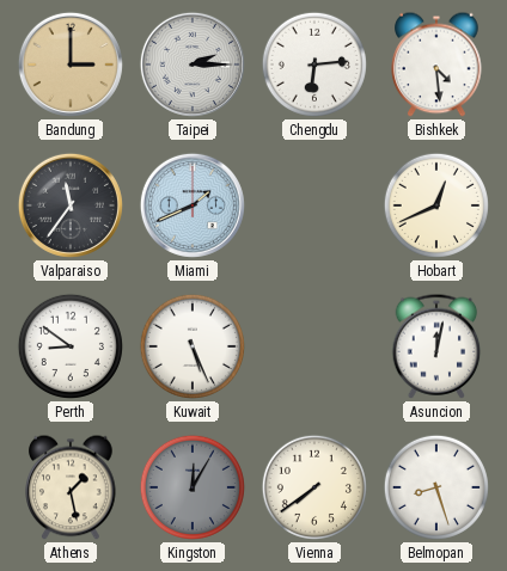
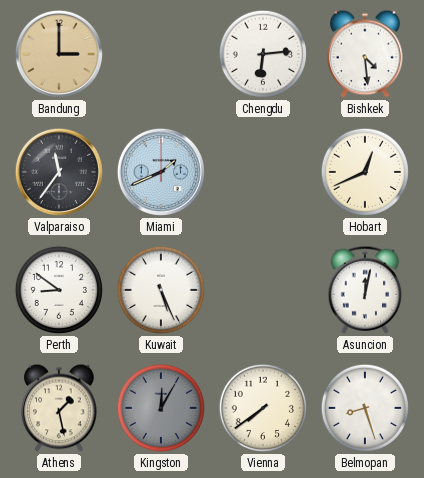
Taipei: 2:15 -> none
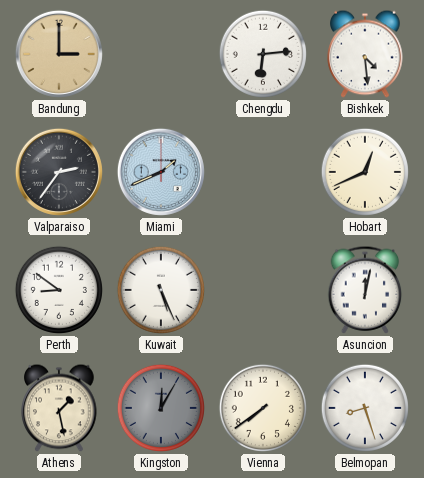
Valparaiso: 11:36 -> 2:36
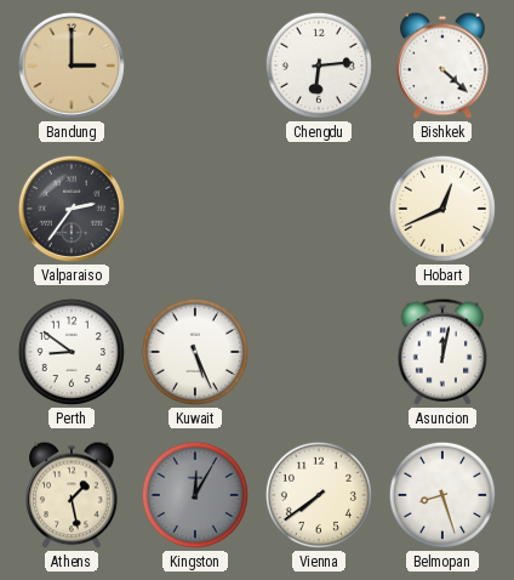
Bishkek: 4:29 -> 4:22
Miami: 1:41 -> none
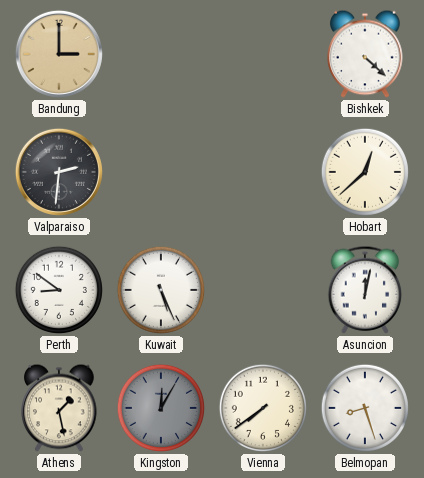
Chengdu: 6:14 -> none
Valparaiso: 2:36 -> 2:31
Hobart: 12:41 -> 12:38
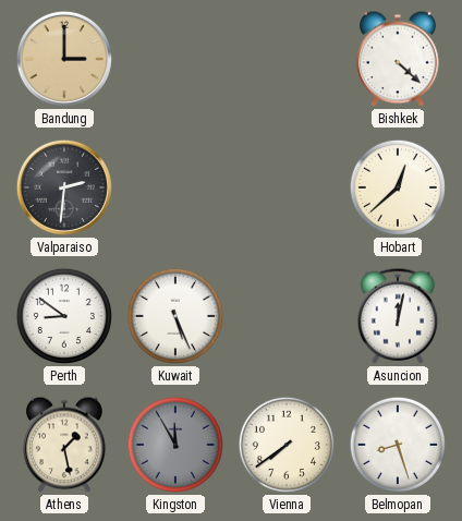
Kingston: 12:05 -> 11:55
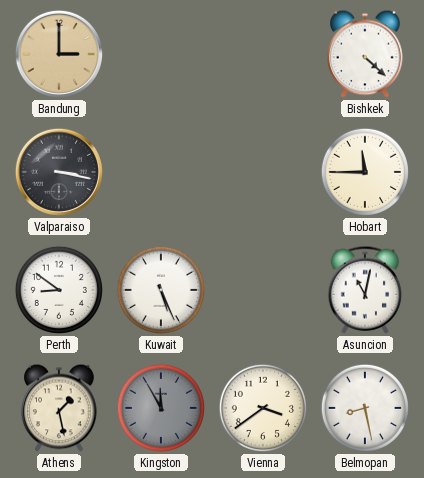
Valparaiso: 2:31 -> 3:17
Hobart: 12:38 -> 11:45
Asuncion: 12:02 -> 11:02
Vienna: 7:39 -> 3:39
Belmopan: 8:27 -> 8:28
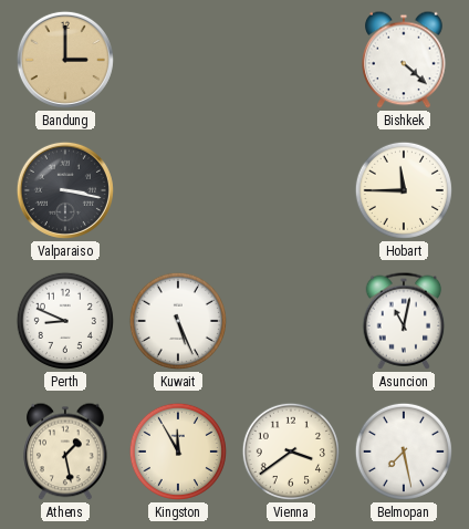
Perth: 8:51 -> 8:49
Kingston dial: grey -> cream
Belmopan: 8:28 -> 7:28
